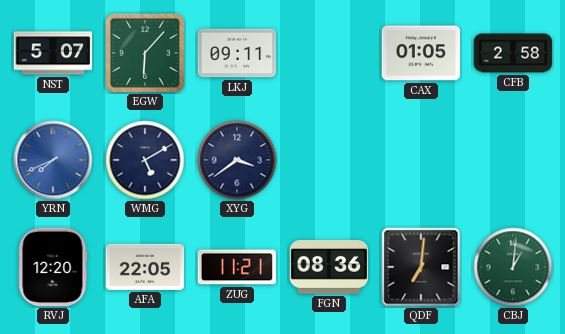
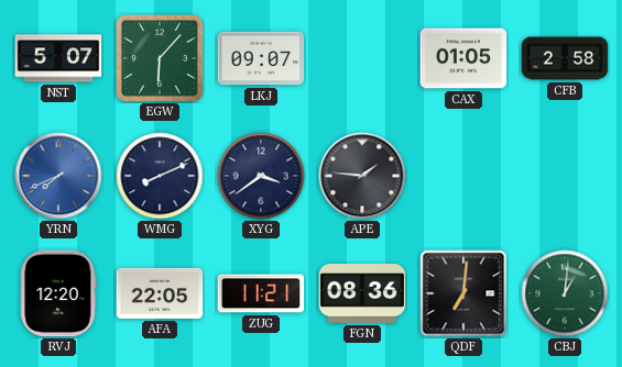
LKJ: 09:11 -> 09:07
WMG: 5:10 -> 8:11
APE: none -> 1:46
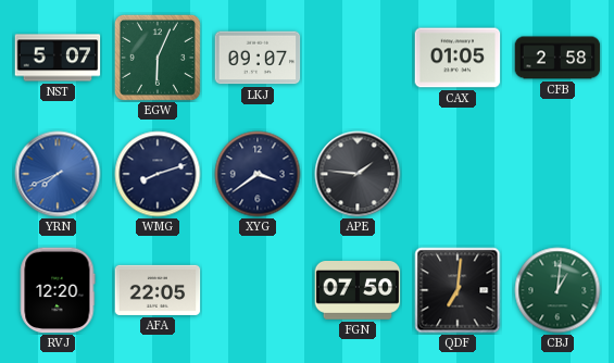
EGW: 6:07 -> 6:04
WMG: 8:11 -> 8:12
ZUG: 11:21 -> none
FGN: 08:36 -> 07:50
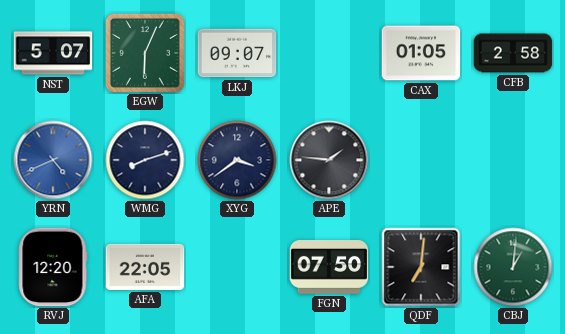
YRN: 7:41 -> 4:41
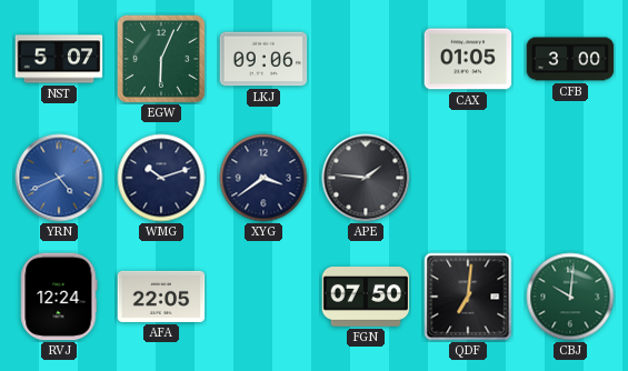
LKJ: 09:07 -> 09:06
CFB: 2:58 -> 3:00
WMG: 8:12 -> 10:12
RVJ: 12:20 -> 12:24
CBJ: 1:01 -> 10:01
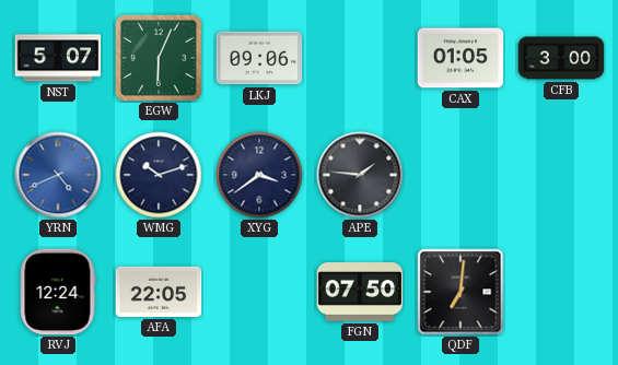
CBJ: 10:01 -> none
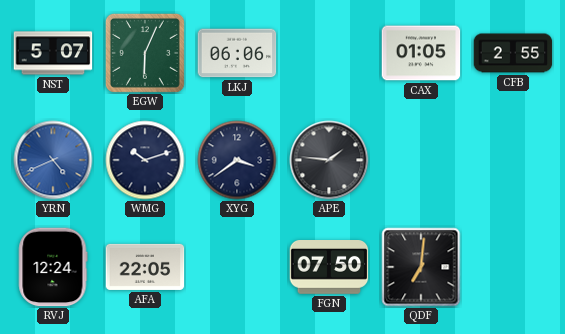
LKJ: 09:06 -> 06:06
CFB: 3:00 -> 2:55
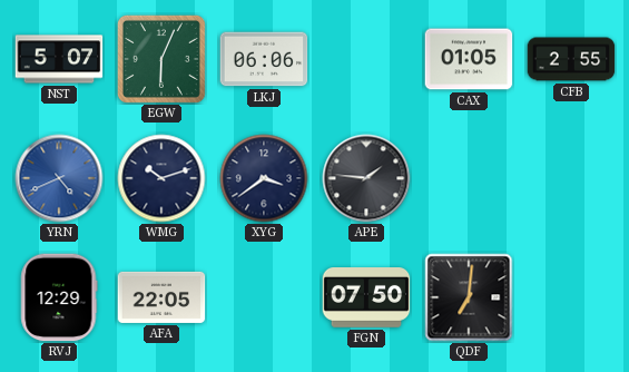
RVJ: 12:24 -> 12:29
